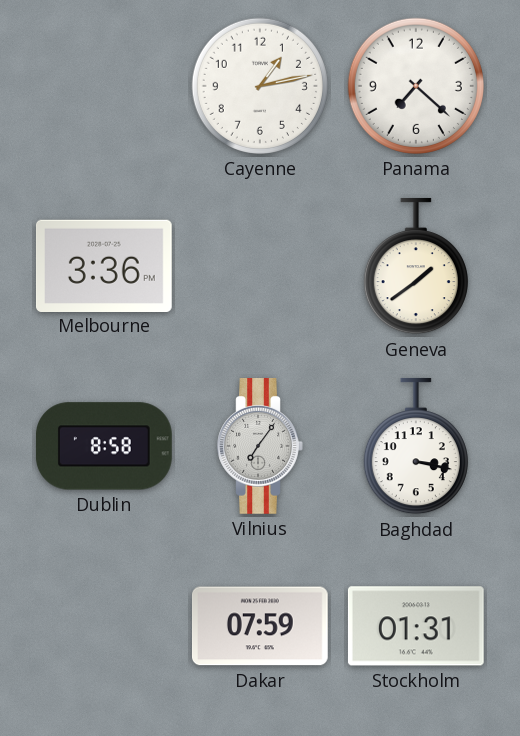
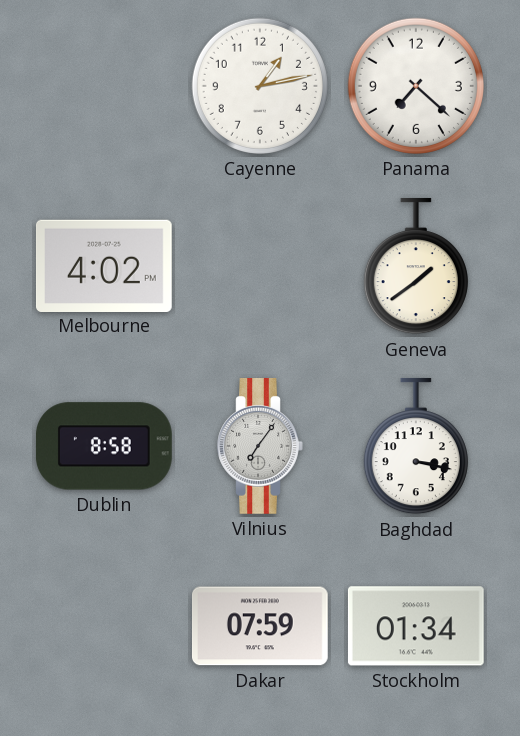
Melbourne: 3:36 -> 4:02
Stockholm: 01:31 -> 01:34
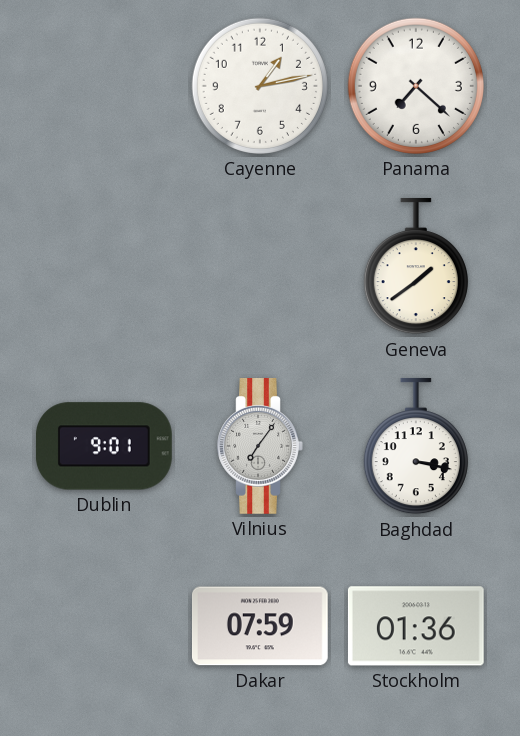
Melbourne: 4:02 -> none
Dublin: 8:58 -> 9:01
Stockholm: 01:34 -> 01:36
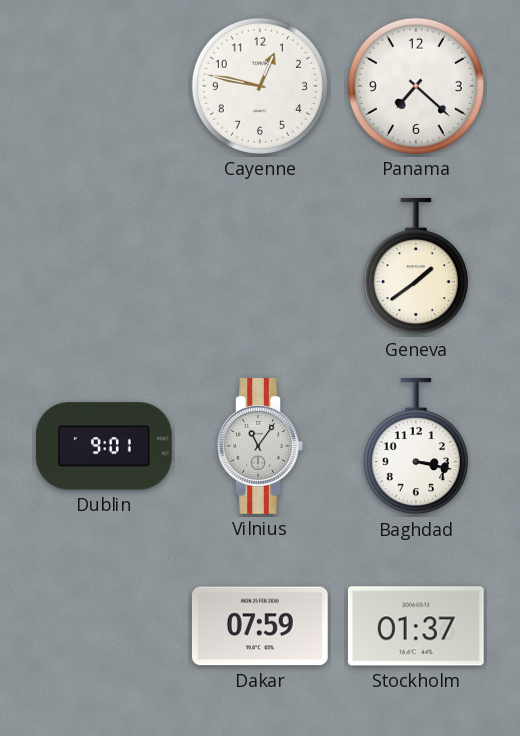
Cayenne: 1:13 -> 12:47
Vilnius: 7:06 -> 11:06
Stockholm: 01:36 -> 01:37
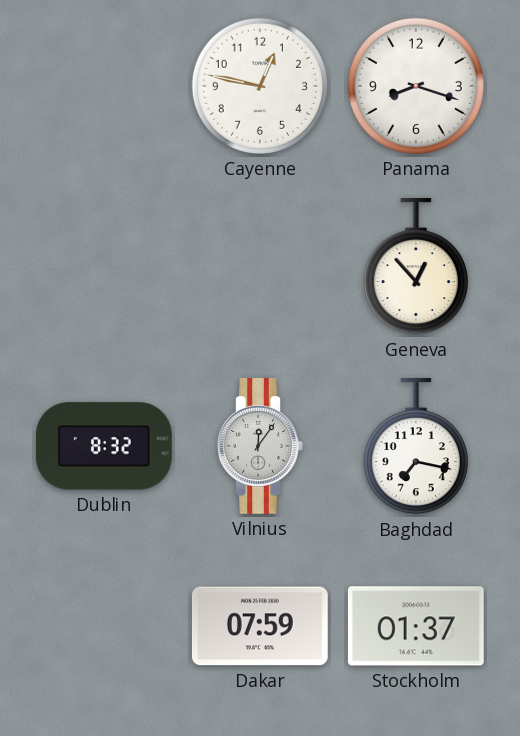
Panama: 7:22 -> 8:18
Geneva: 1:39 -> 12:53
Dublin: 9:01 -> 8:32
Vilnius: 11:06 -> 12:06
Baghdad: 3:17 -> 7:17
